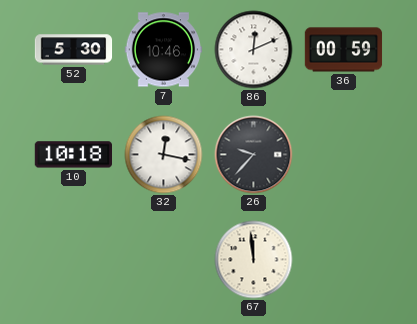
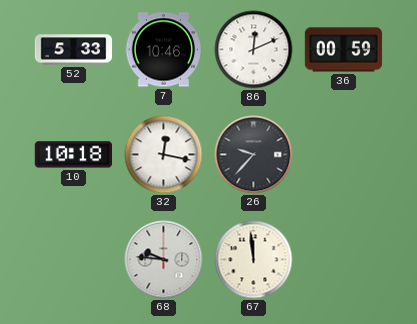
52: 5:30 -> 5:33
68: none -> 9:46
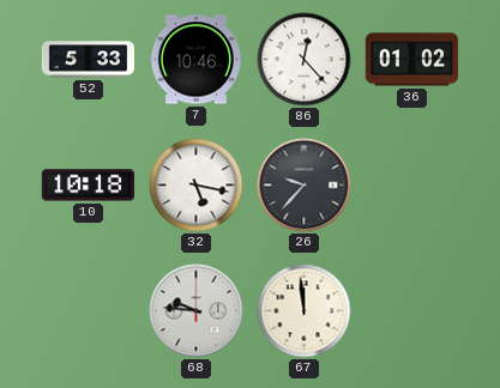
86: 12:11 -> 12:23
36: 00:59 -> 01:02
32: 12:17 -> 5:17
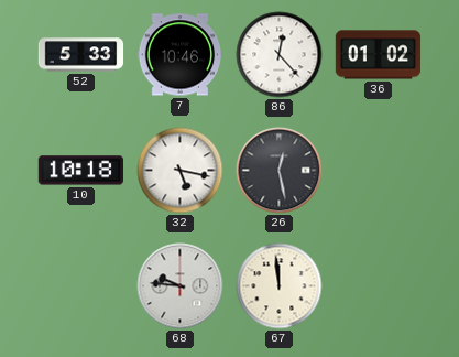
26: 9:37 -> 12:28
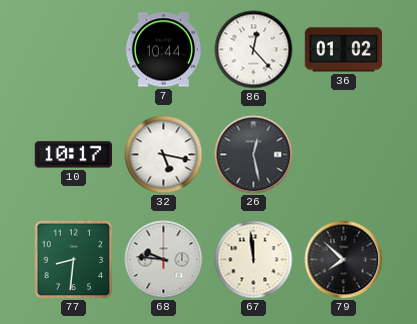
52: 5:33 -> none
7: 10:46 -> 10:44
10: 10:18 -> 10:17
77: none -> 8:31
79: none -> 7:52
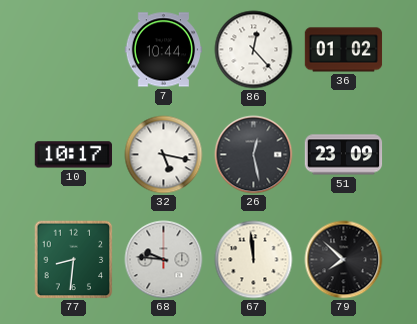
51: none -> 23:09
